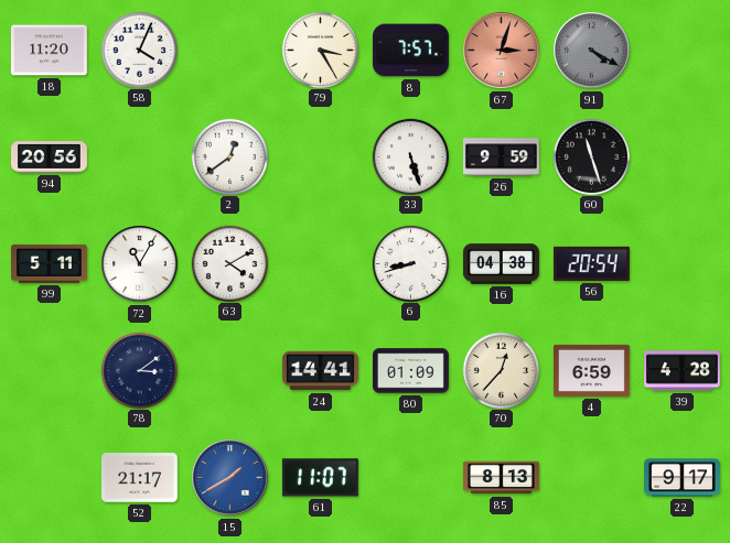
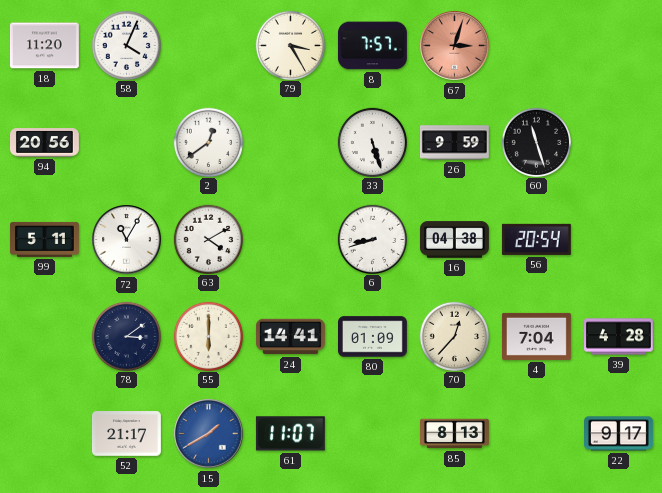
91: 4:20 -> none
55: none -> 6:00
4: 6:59 -> 7:04
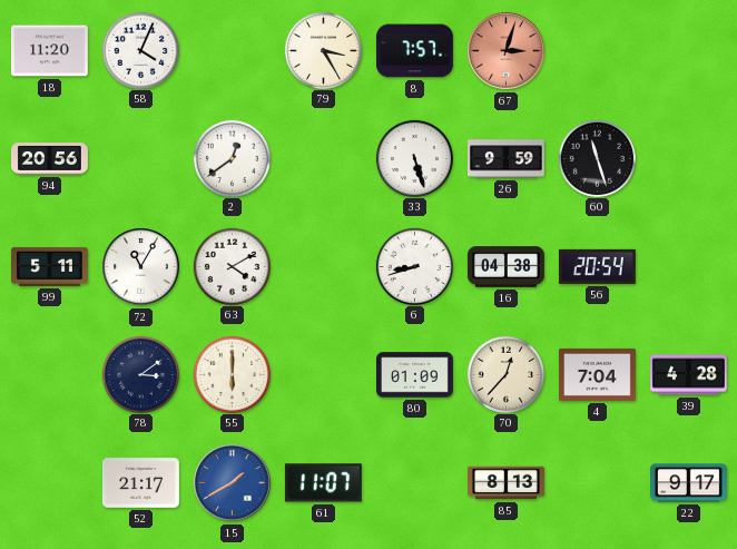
24: 14:41 -> none
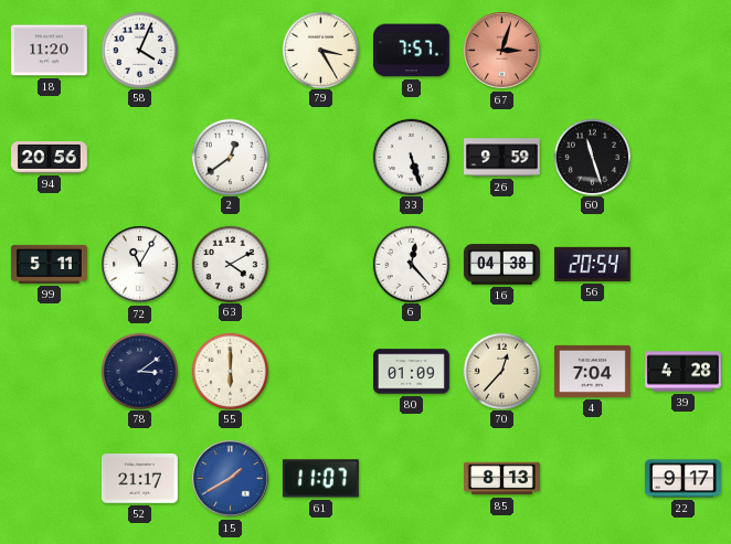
6: 8:42 -> 12:23
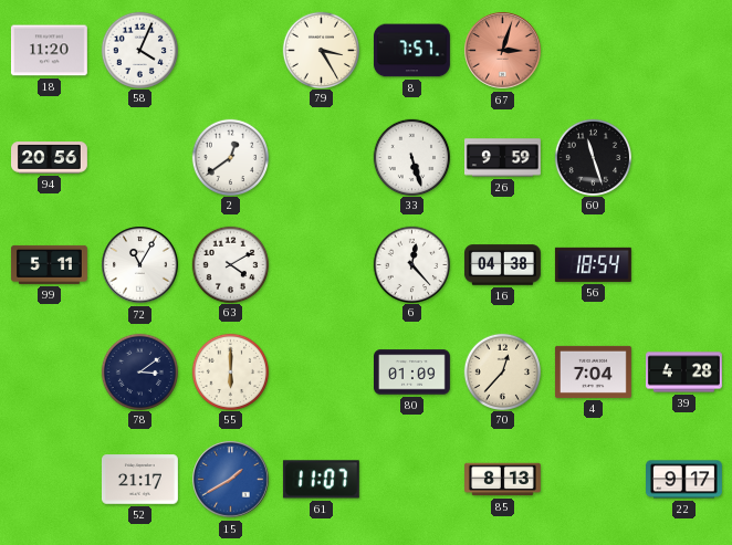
56: 20:54 -> 18:54
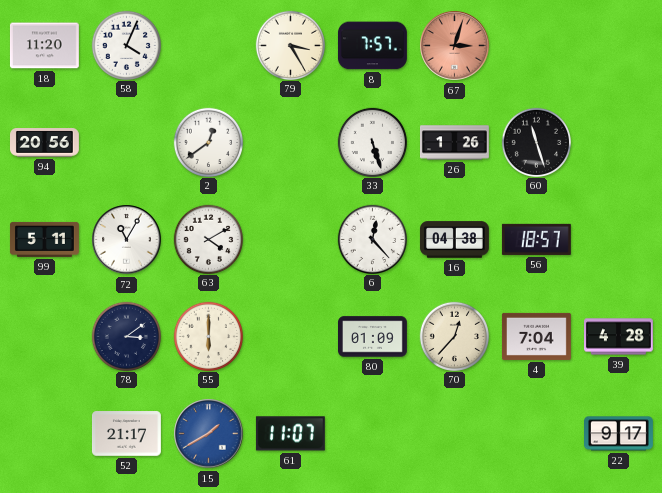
26: 9:59 -> 1:26
56: 18:54 -> 18:57
85: 8:13 -> none
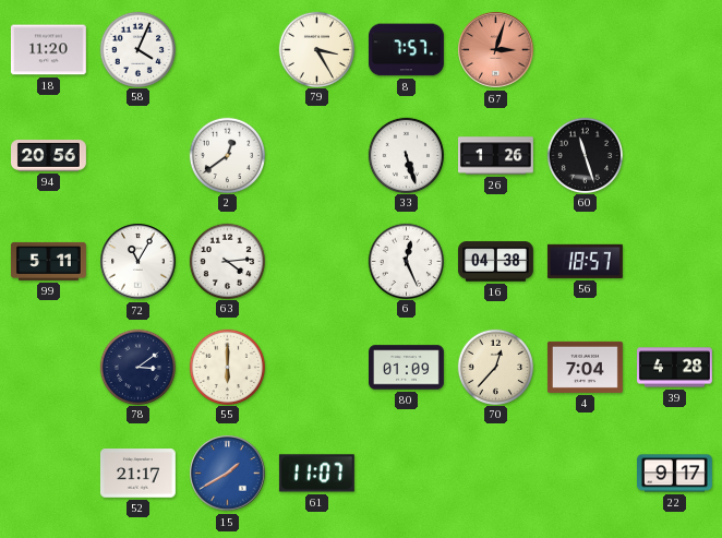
63: 4:10 -> 4:14
6: 12:23 -> 12:26
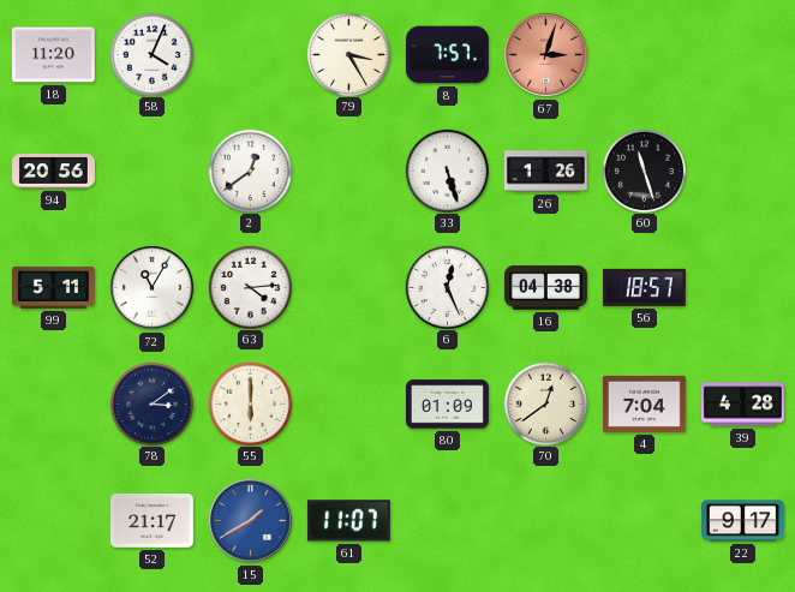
70: 12:37 -> 12:39
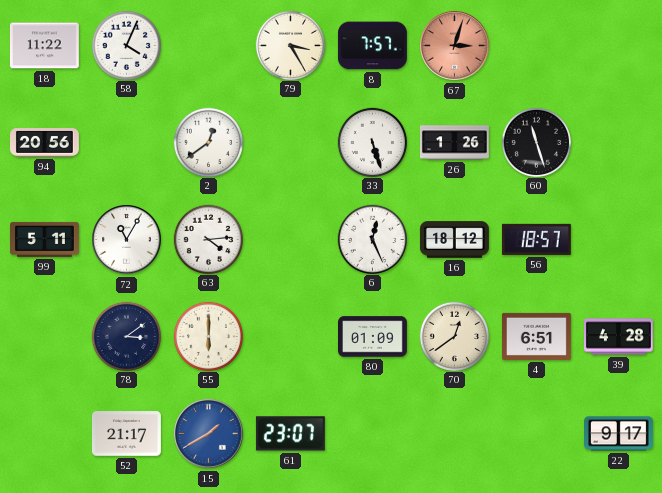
18: 11:20 -> 11:22
16: 04:38 -> 18:12
4: 7:04 -> 6:51
61: 11:07 -> 23:07
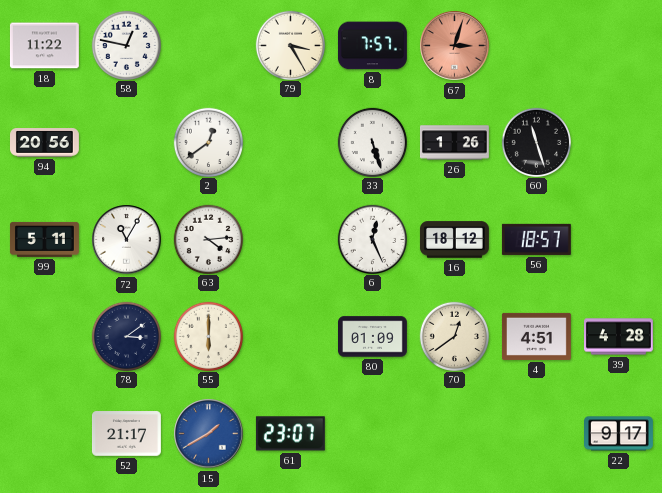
58: 4:04 -> 12:47
4: 6:51 -> 4:51
